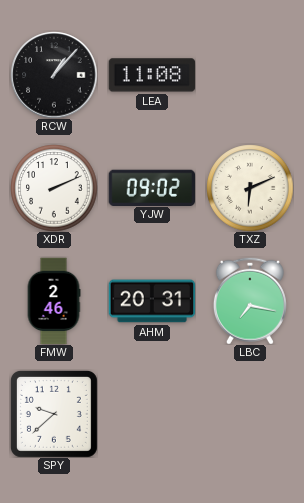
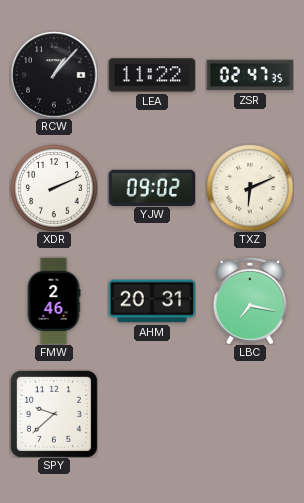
LEA: 11:08 -> 11:22
ZSR: none -> 02:47
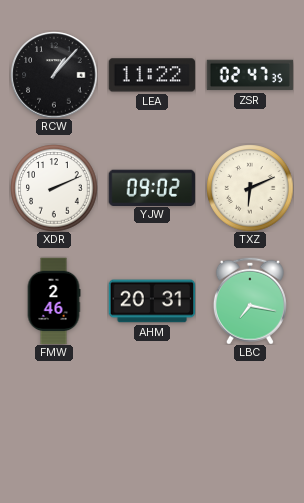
SPY: 9:38 -> none
